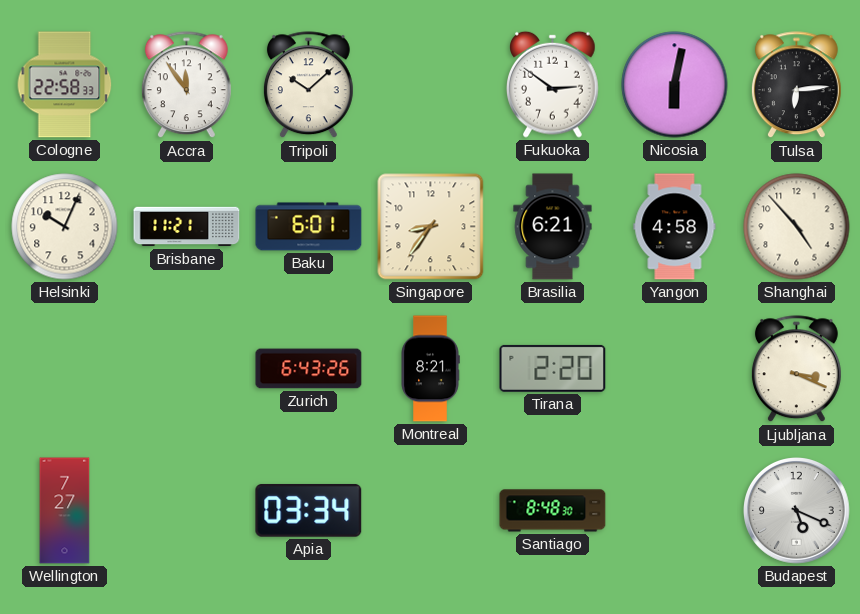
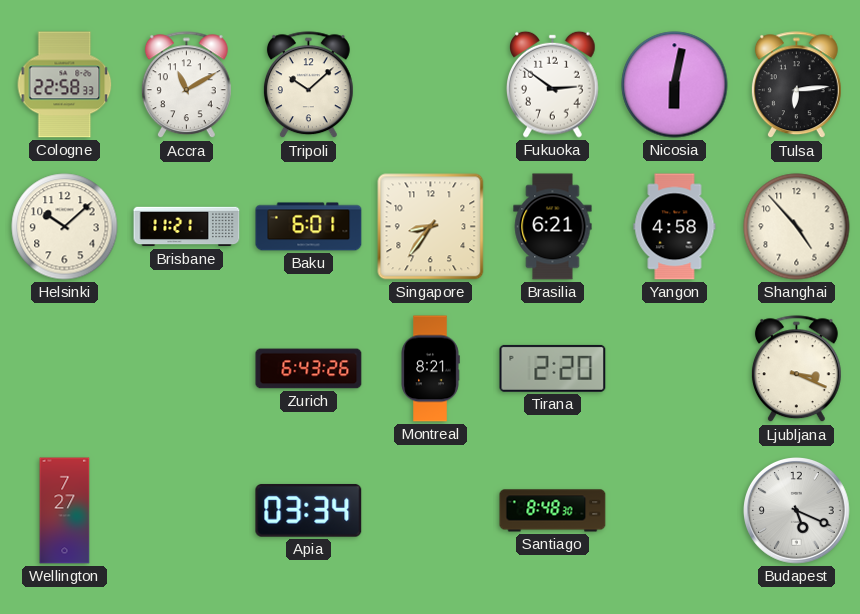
Accra: 11:54 -> 11:10
Helsinki: 10:04 -> 10:08
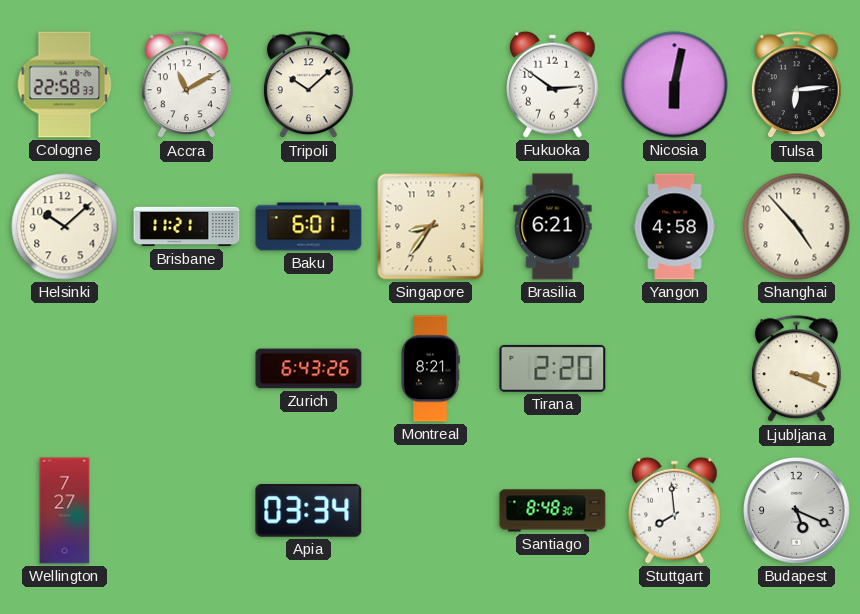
Stuttgart: none -> 7:59
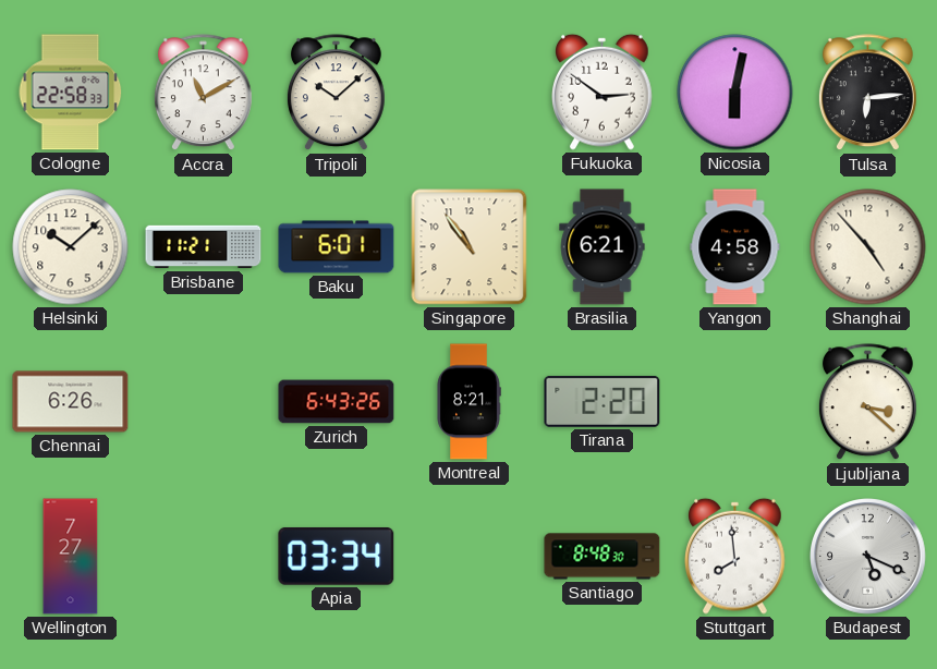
Singapore: 8:36 -> 10:54
Chennai: none -> 6:26
Ljubljana: 3:19 -> 3:22
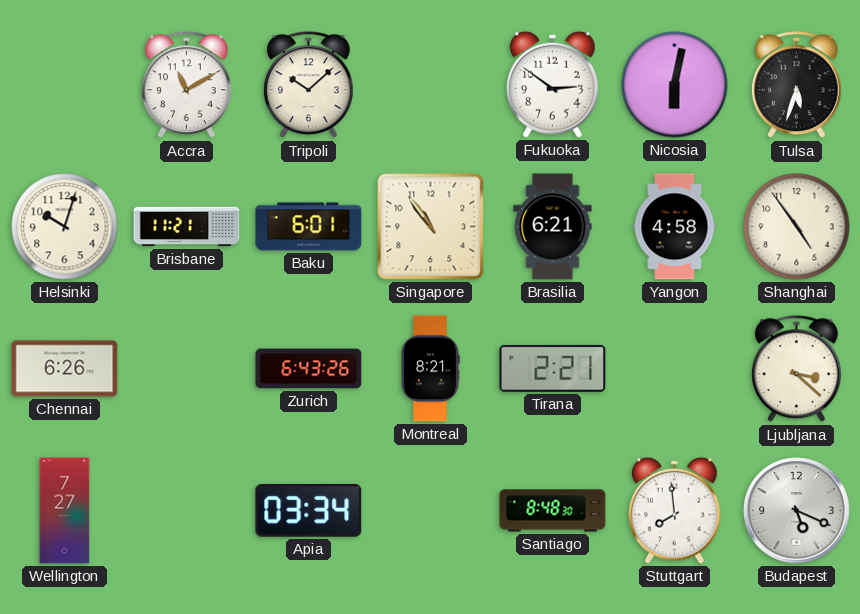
Cologne: 22:58 -> none
Tulsa: 6:14 -> 5:33
Helsinki: 10:08 -> 10:03
Shanghai: 4:53 -> 4:54
Tirana: 2:20 -> 2:21
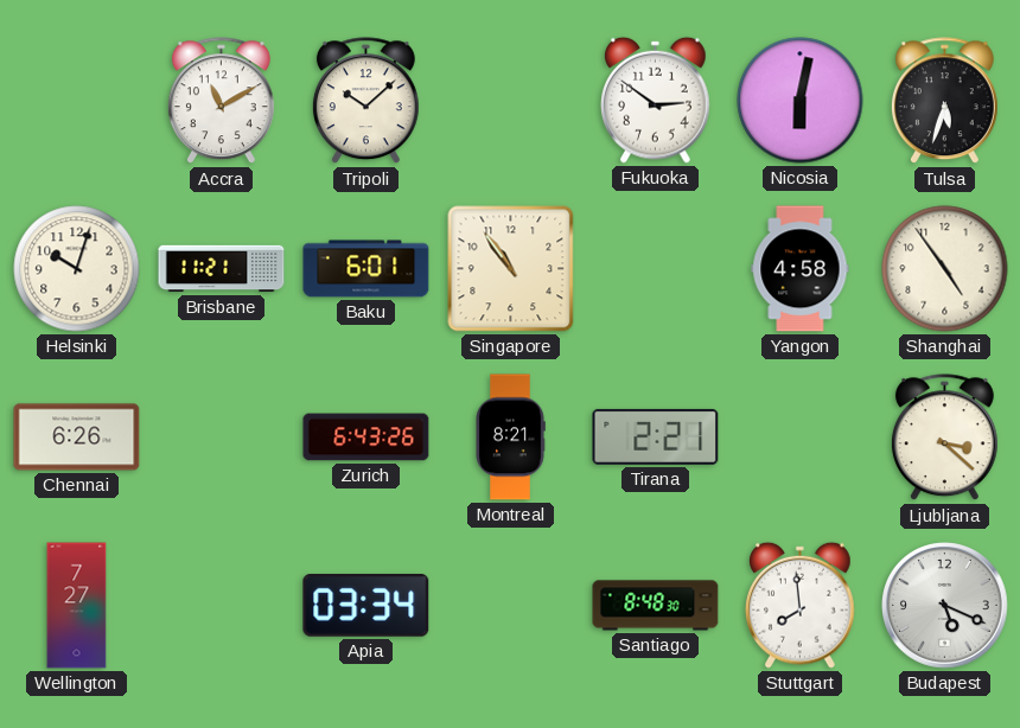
Brasilia: 6:21 -> none
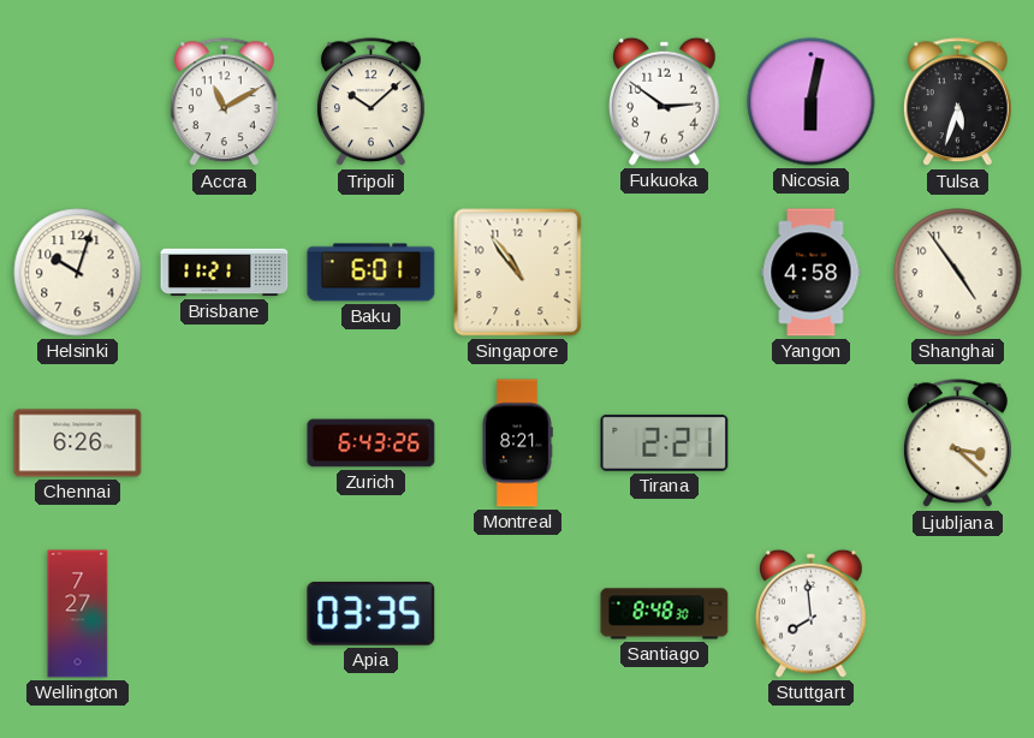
Apia: 03:34 -> 03:35
Budapest: 5:19 -> none
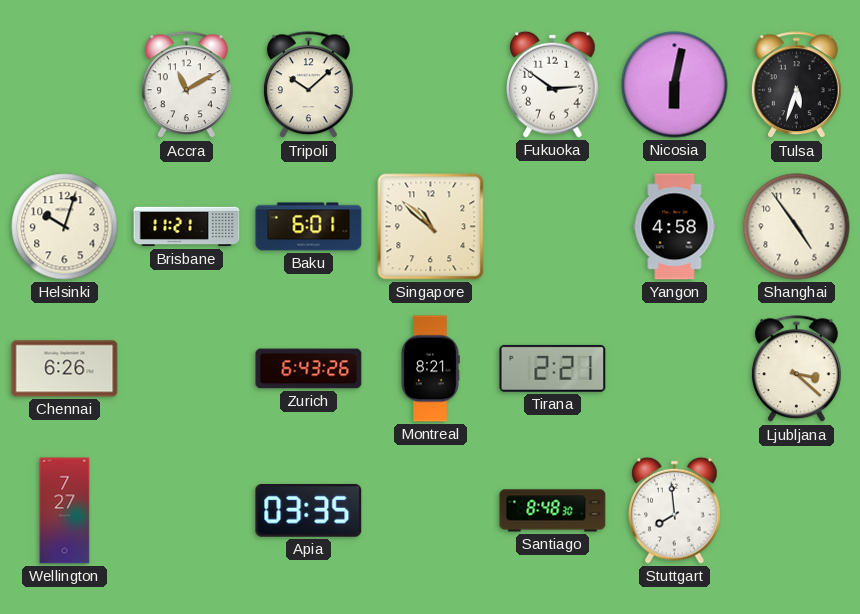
Singapore: 10:54 -> 10:52
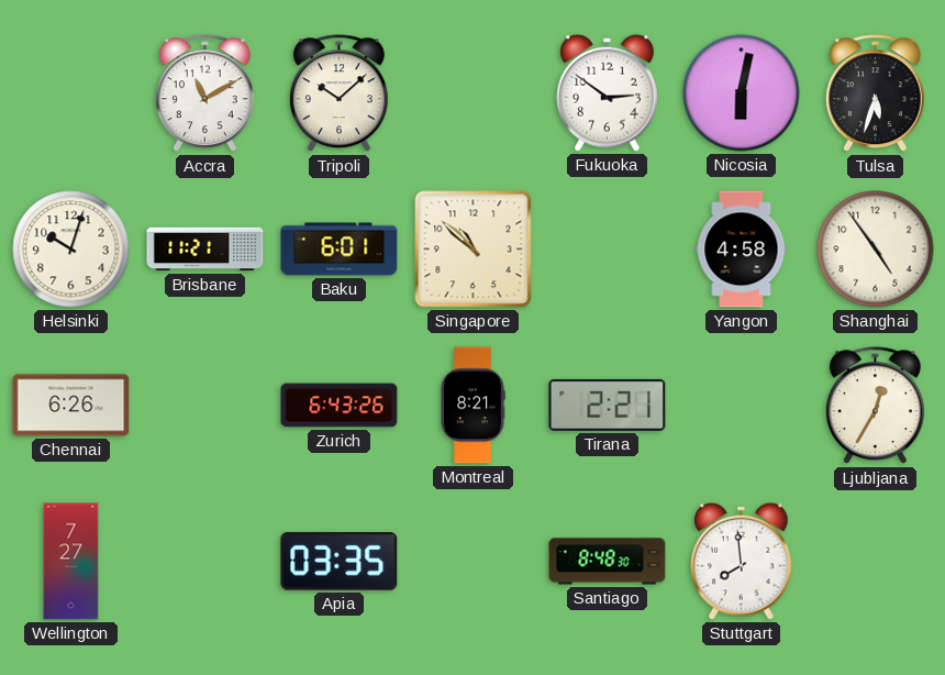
Ljubljana: 3:22 -> 12:35
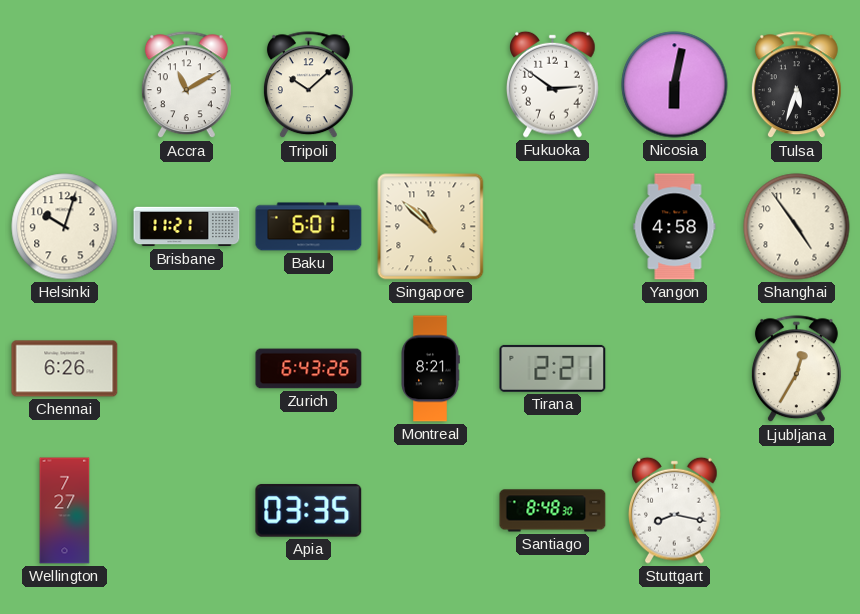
Stuttgart: 7:59 -> 8:17
